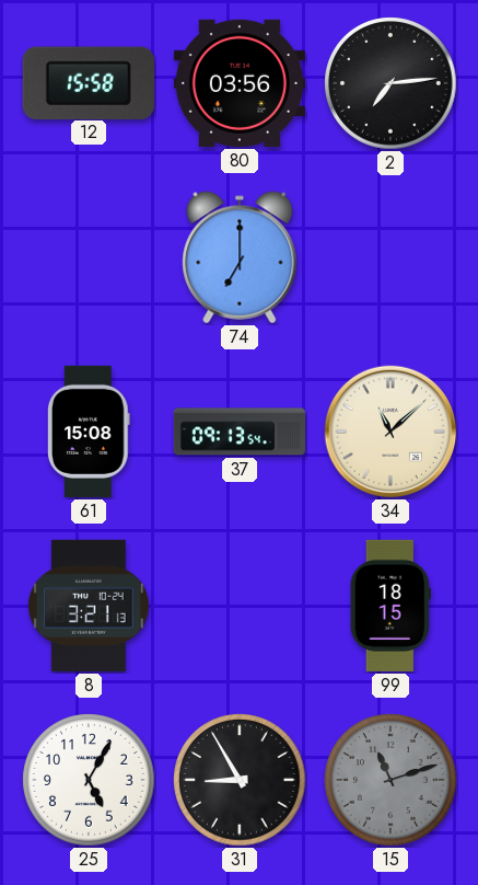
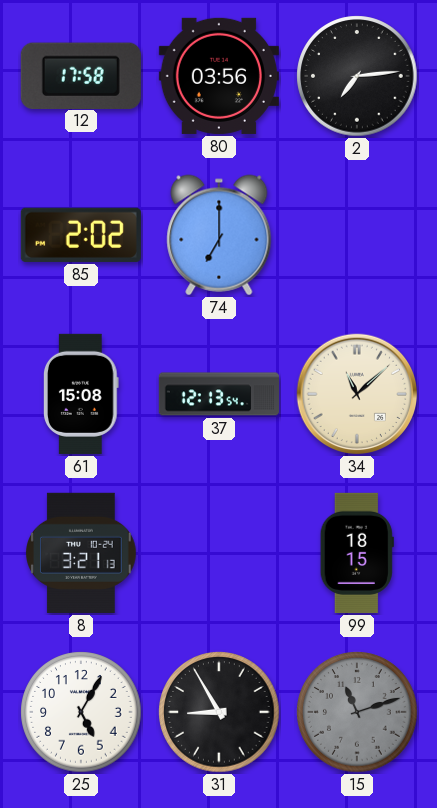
12: 15:58 -> 17:58
85: none -> 2:02
37: 09:13 -> 12:13
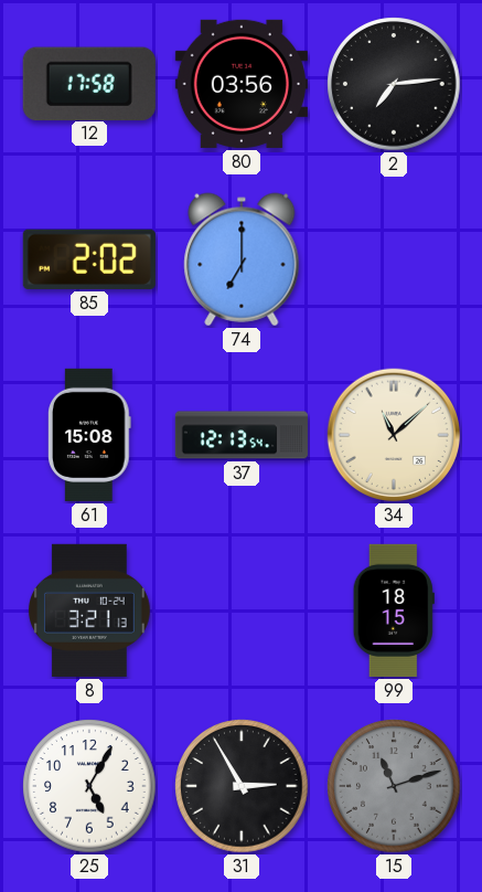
31: 8:55 -> 2:55
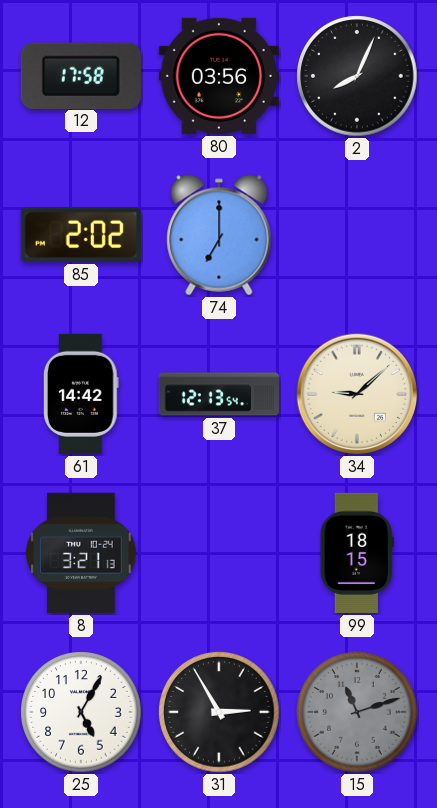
2: 7:14 -> 8:04
61: 15:08 -> 14:42
34: 11:08 -> 9:08
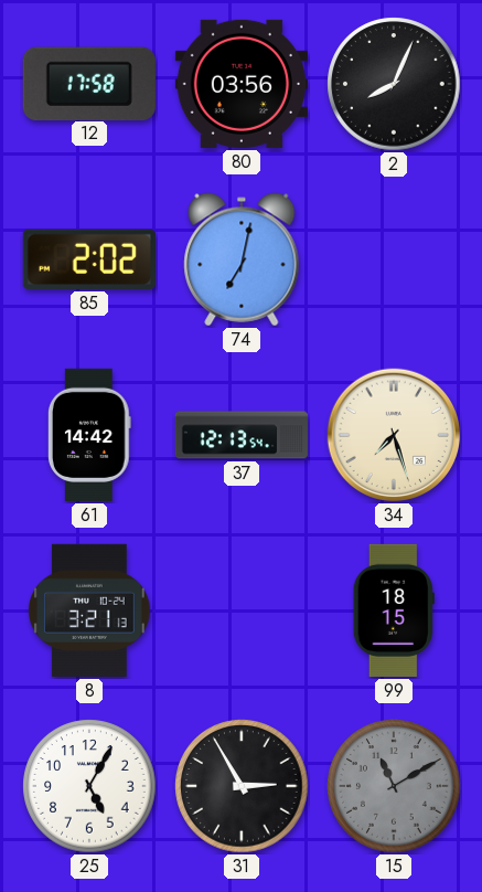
74: 7:00 -> 7:02
34: 9:08 -> 7:27
15: 11:12 -> 11:10
